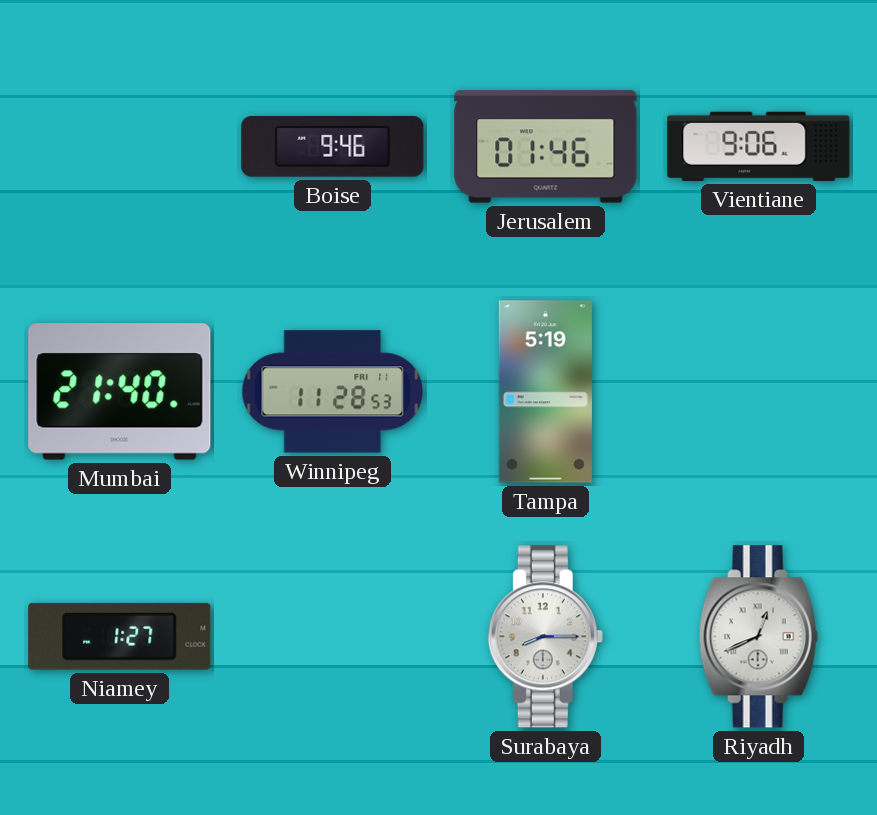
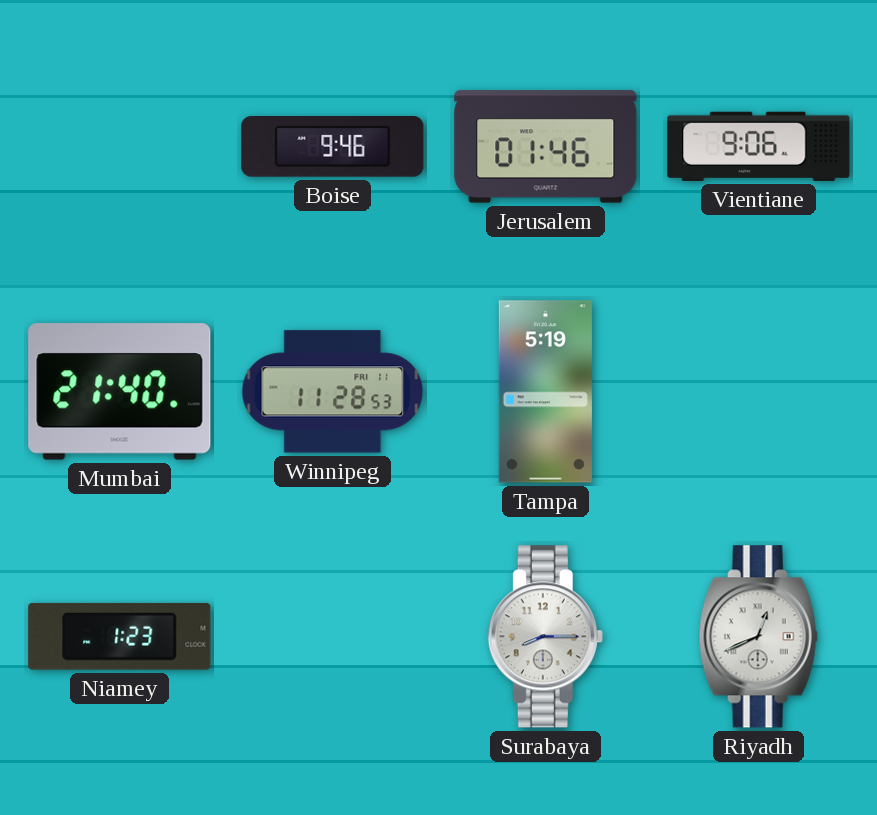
Niamey: 1:27 -> 1:23
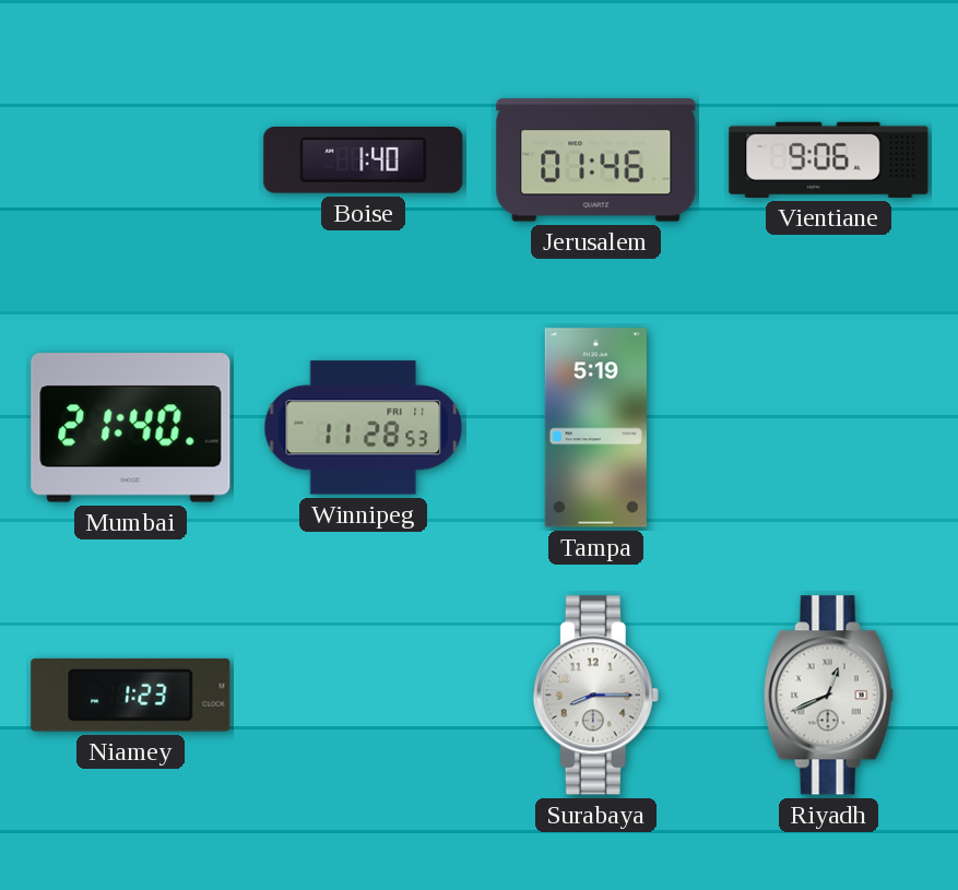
Boise: 9:46 -> 1:40
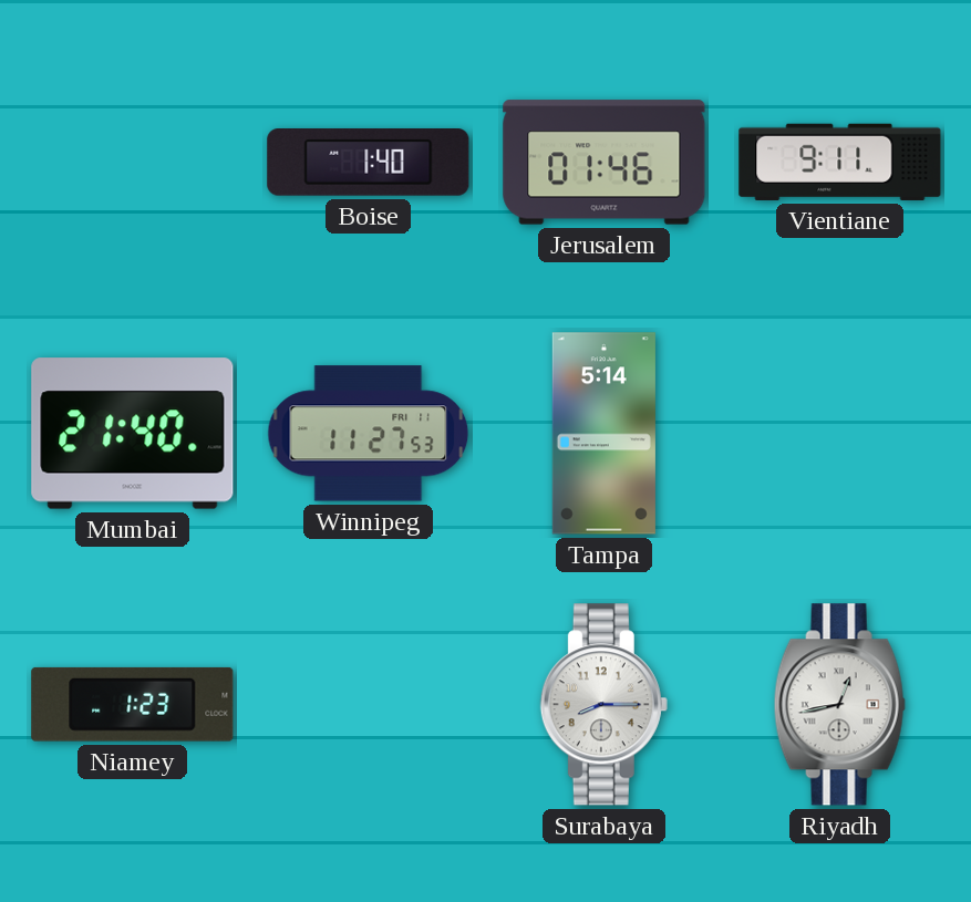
Vientiane: 9:06 -> 9:11
Winnipeg: 11:28 -> 11:27
Tampa: 5:19 -> 5:14
Riyadh: 12:41 -> 12:43
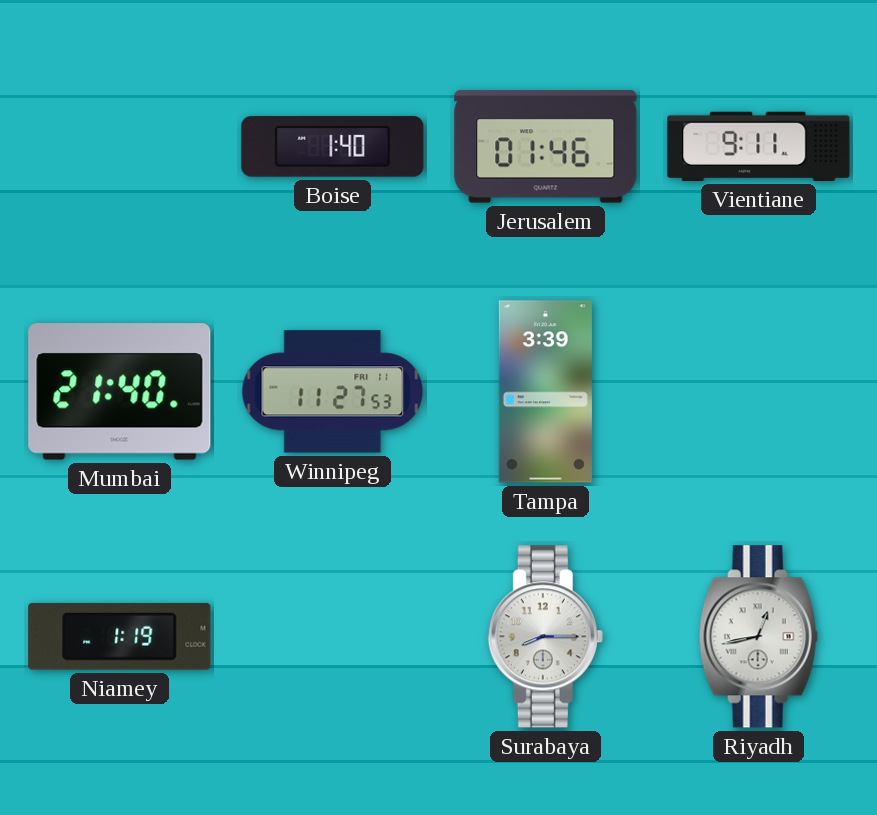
Tampa: 5:14 -> 3:39
Niamey: 1:23 -> 1:19
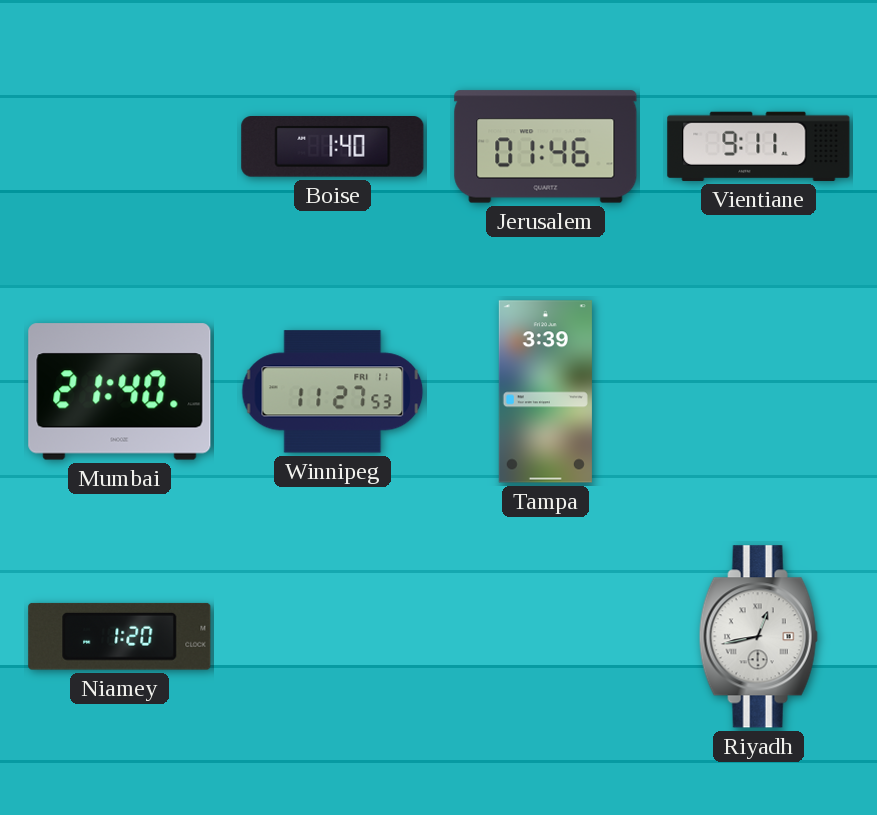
Niamey: 1:19 -> 1:20
Surabaya: 8:15 -> none
